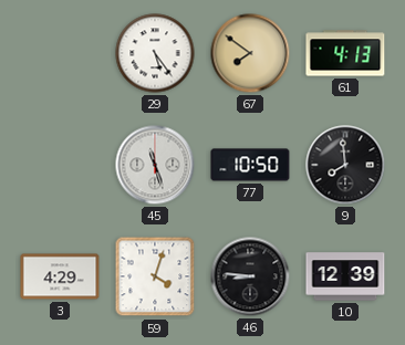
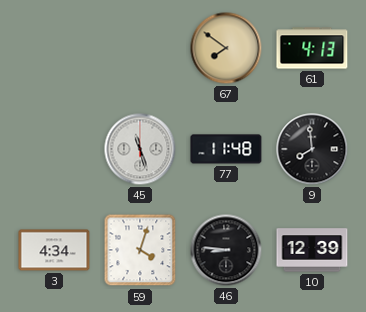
29: 5:24 -> none
77: 10:50 -> 11:48
3: 4:29 -> 4:34
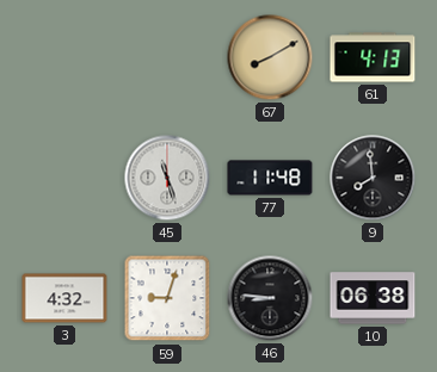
67: 7:51 -> 8:10
3: 4:34 -> 4:32
59: 4:03 -> 9:03
10: 12:39 -> 06:38
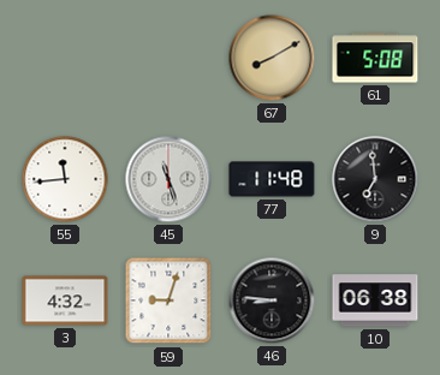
61: 4:13 -> 5:08
55: none -> 11:44
9: 7:59 -> 6:59
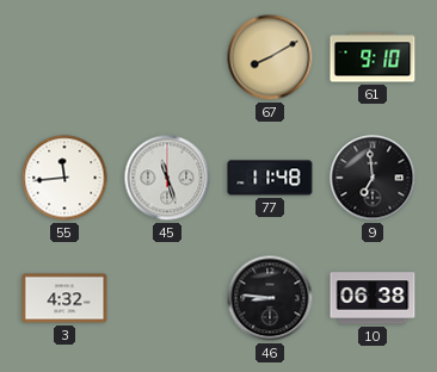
61: 5:08 -> 9:10
59: 9:03 -> none
